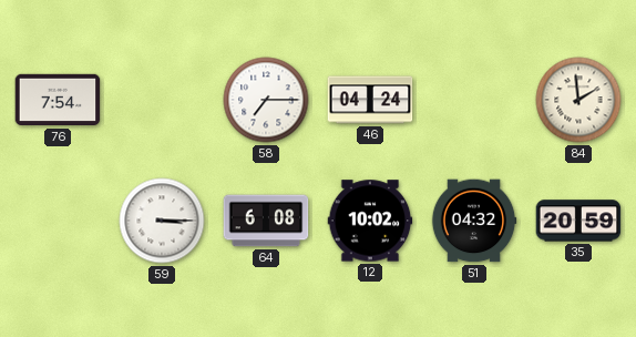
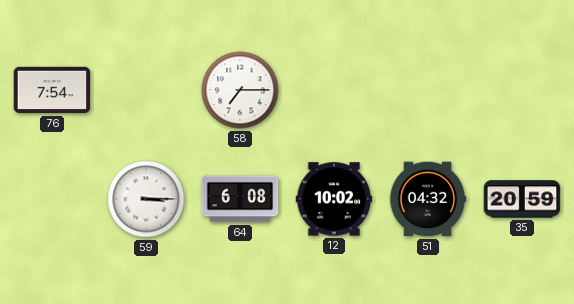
46: 04:24 -> none
84: 1:59 -> none
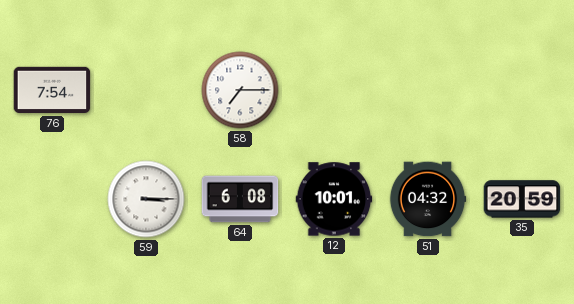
12: 10:02 -> 10:01
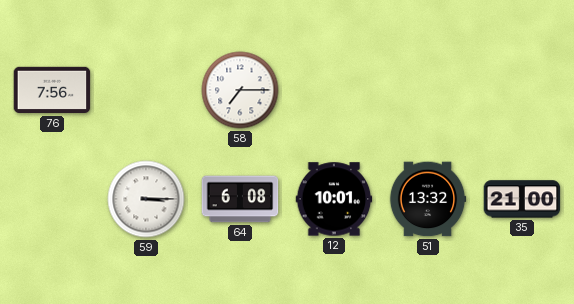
76: 7:54 -> 7:56
51: 04:32 -> 13:32
35: 20:59 -> 21:00
